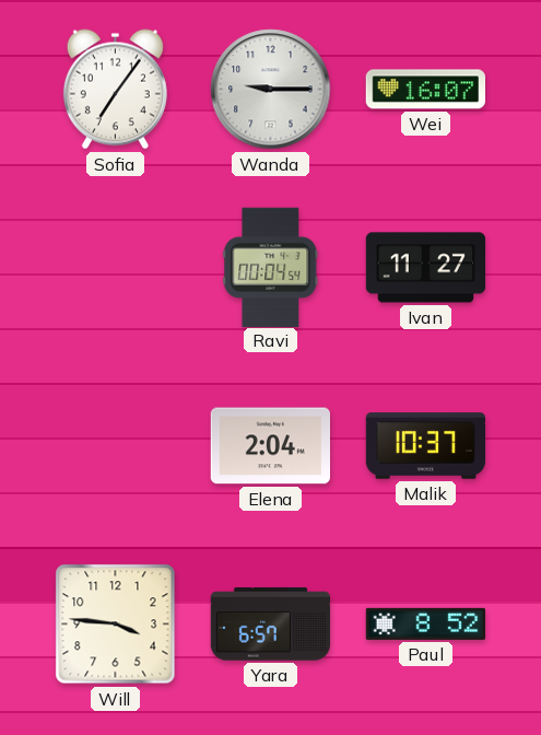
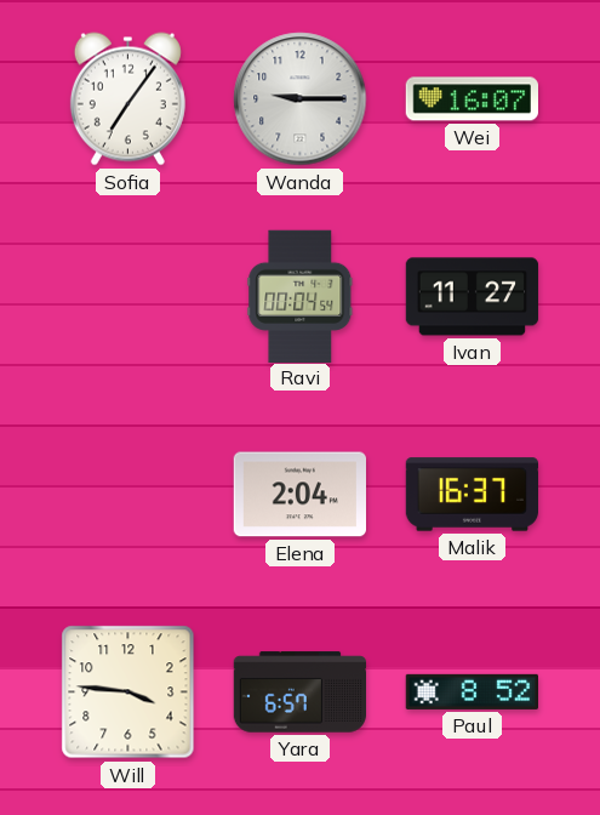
Malik: 10:37 -> 16:37
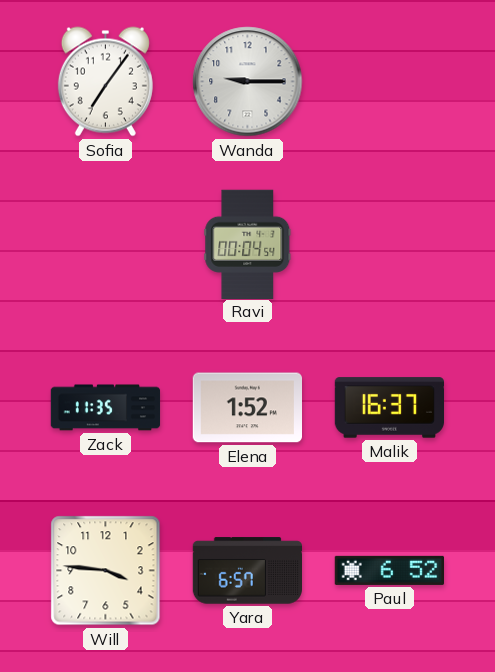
Wei: 16:07 -> none
Ivan: 11:27 -> none
Zack: none -> 11:35
Elena: 2:04 -> 1:52
Paul: 8:52 -> 6:52
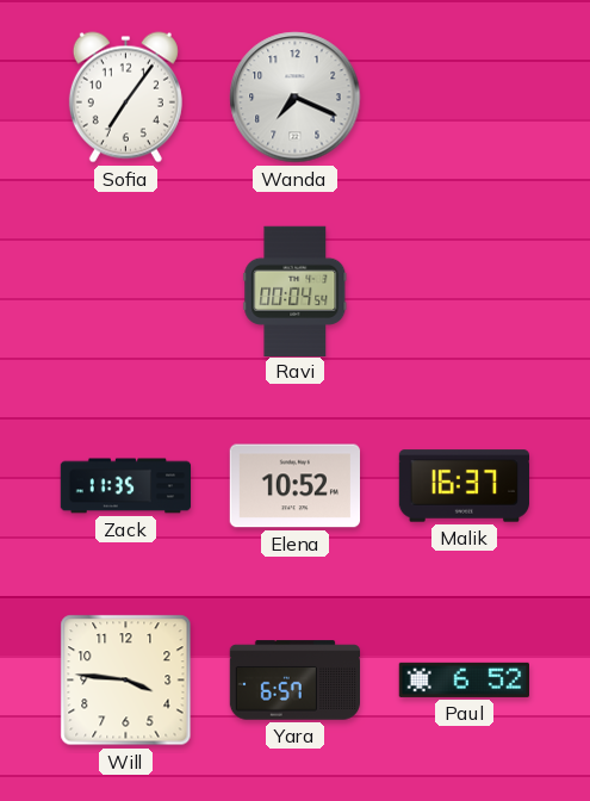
Wanda: 9:15 -> 7:19
Elena: 1:52 -> 10:52
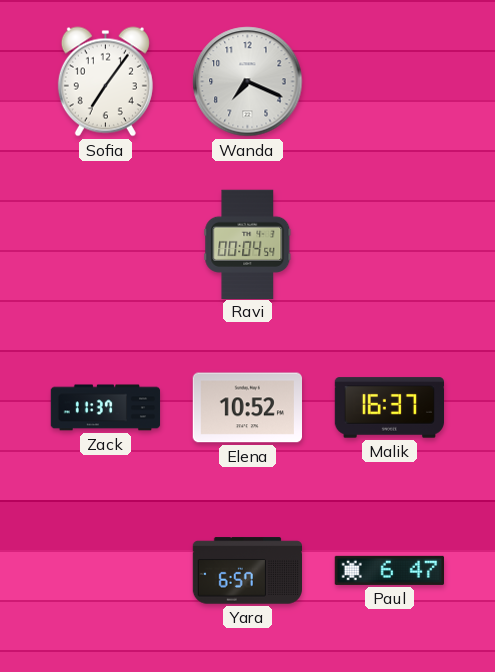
Zack: 11:35 -> 11:37
Will: 3:46 -> none
Paul: 6:52 -> 6:47
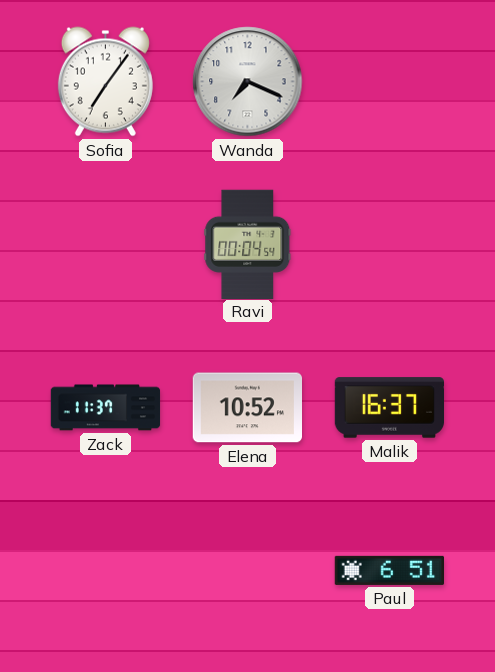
Yara: 6:57 -> none
Paul: 6:47 -> 6:51
